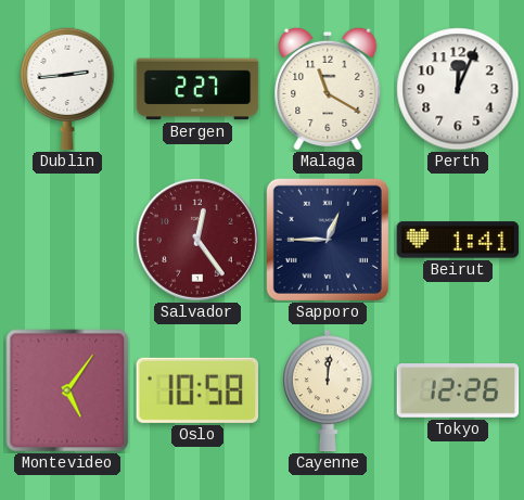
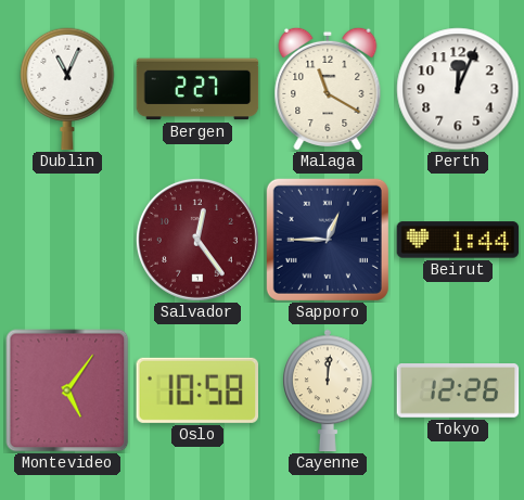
Dublin: 2:44 -> 11:04
Beirut: 1:41 -> 1:44
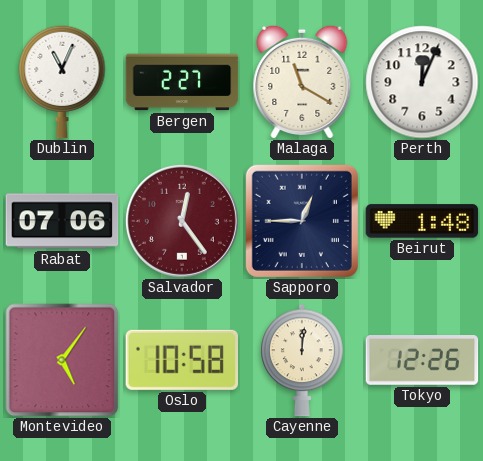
Rabat: none -> 07:06
Beirut: 1:44 -> 1:48
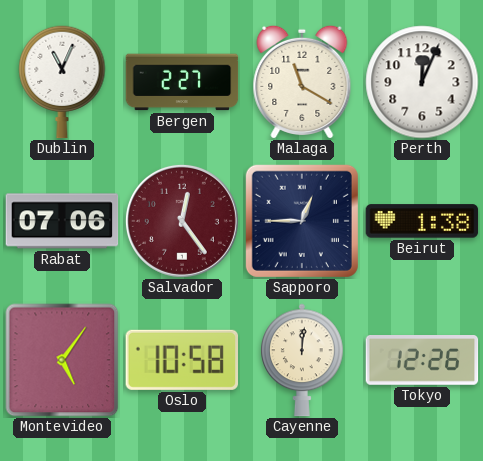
Beirut: 1:48 -> 1:38
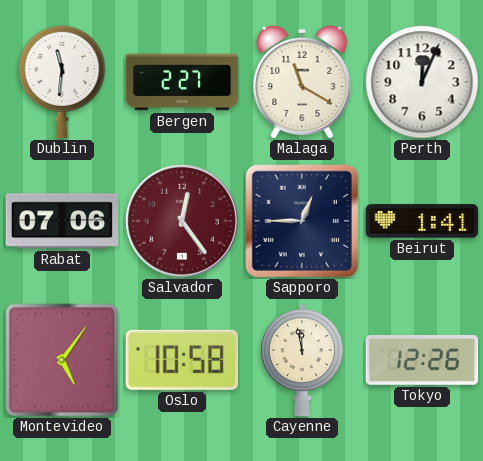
Dublin: 11:04 -> 11:31
Beirut: 1:38 -> 1:41
Cayenne: 12:01 -> 11:58
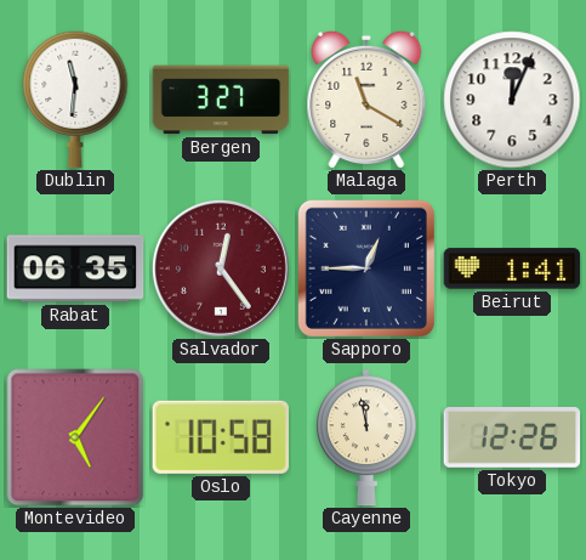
Bergen: 2:27 -> 3:27
Rabat: 07:06 -> 06:35
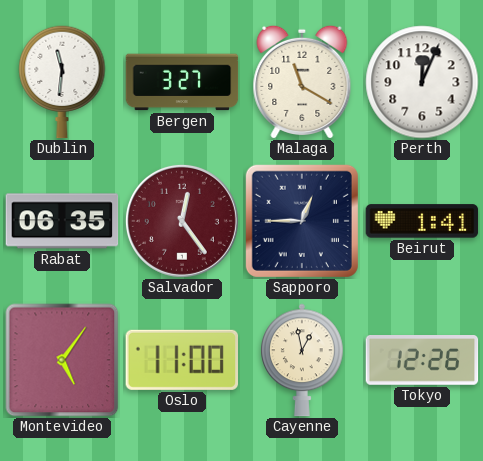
Oslo: 10:58 -> 11:00
Cayenne: 11:58 -> 12:58
